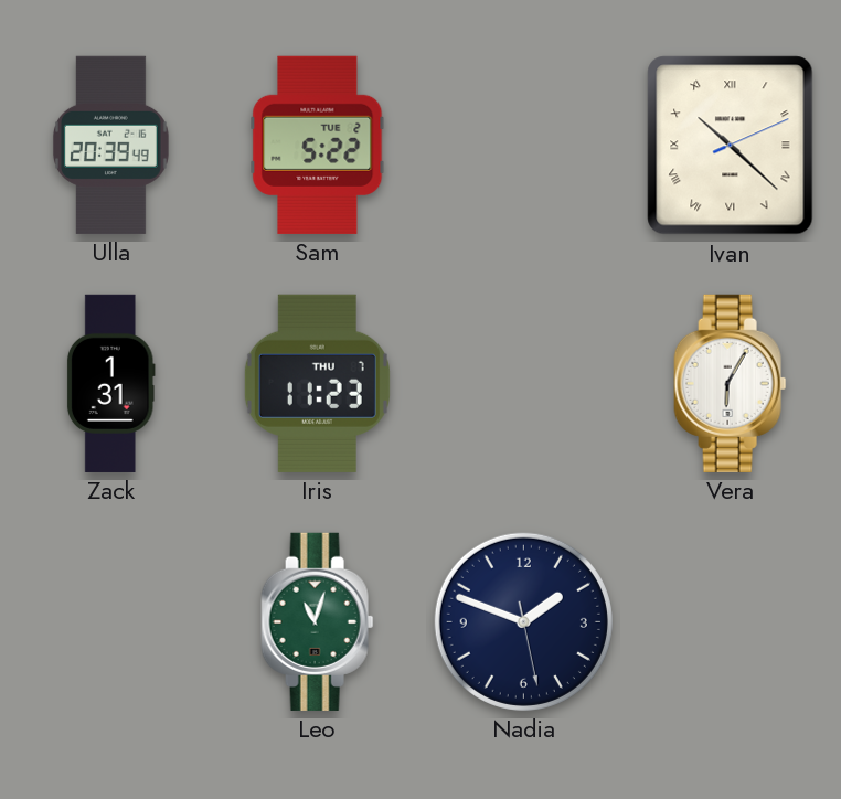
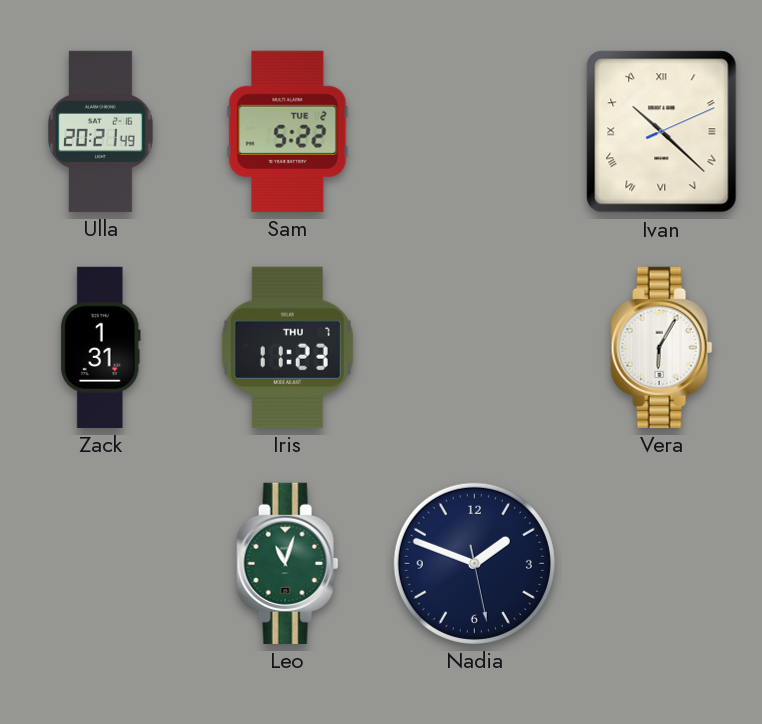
Ulla: 20:39 -> 20:21
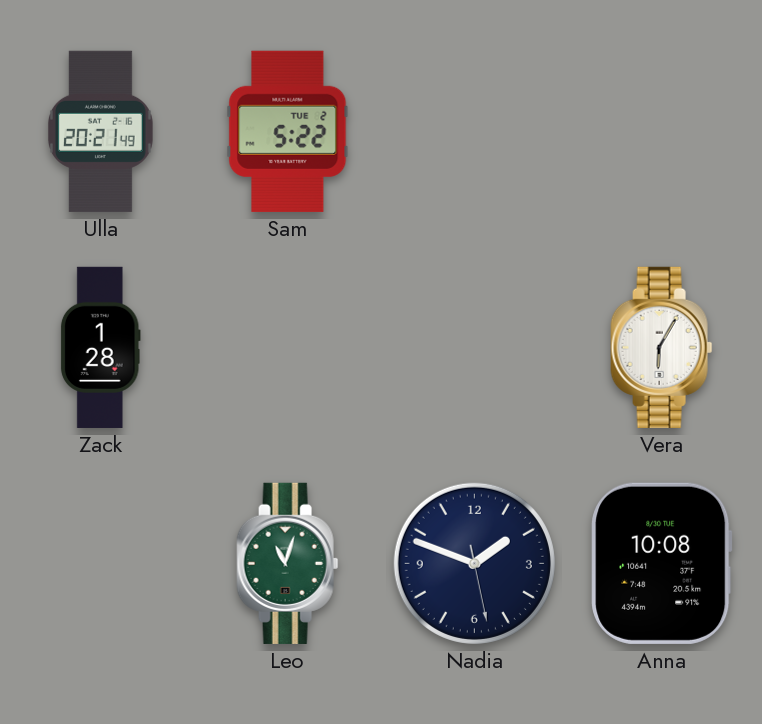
Ivan: 10:22 -> none
Zack: 1:31 -> 1:28
Iris: 11:23 -> none
Anna: none -> 10:08
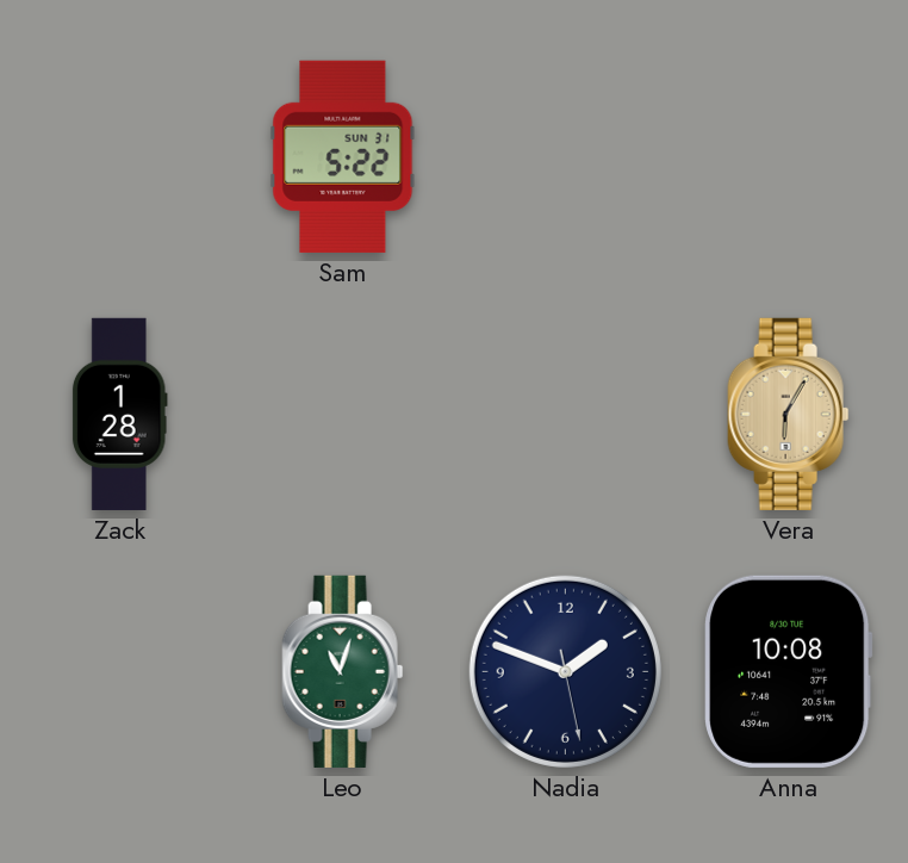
Ulla: 20:21 -> none
Sam date: TUE 2 -> SUN 31
Vera dial: white -> champagne
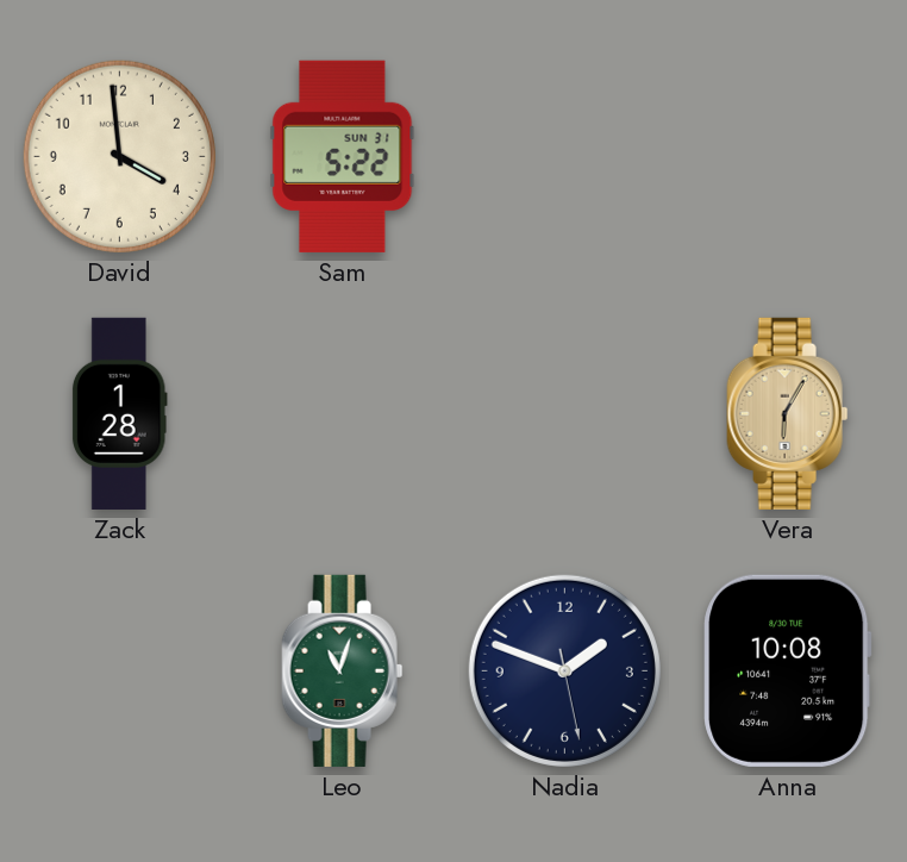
David: none -> 3:59
